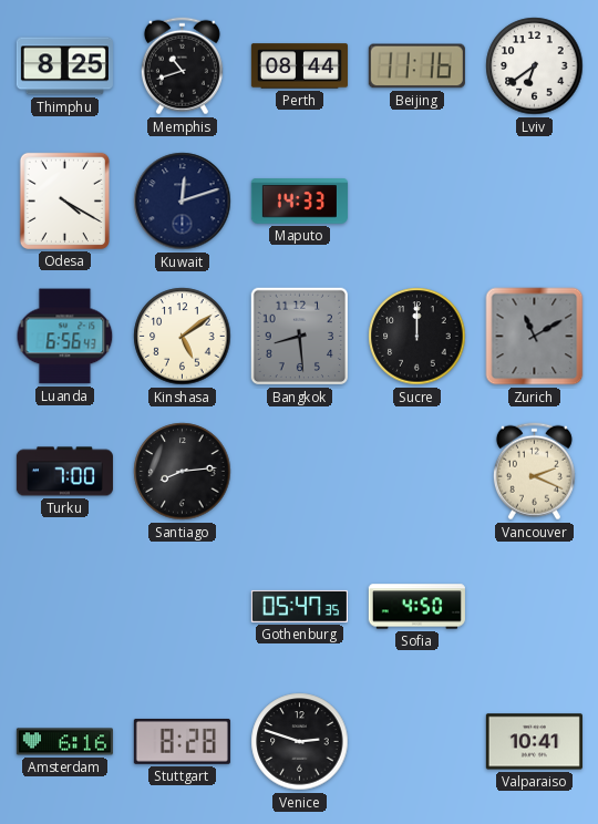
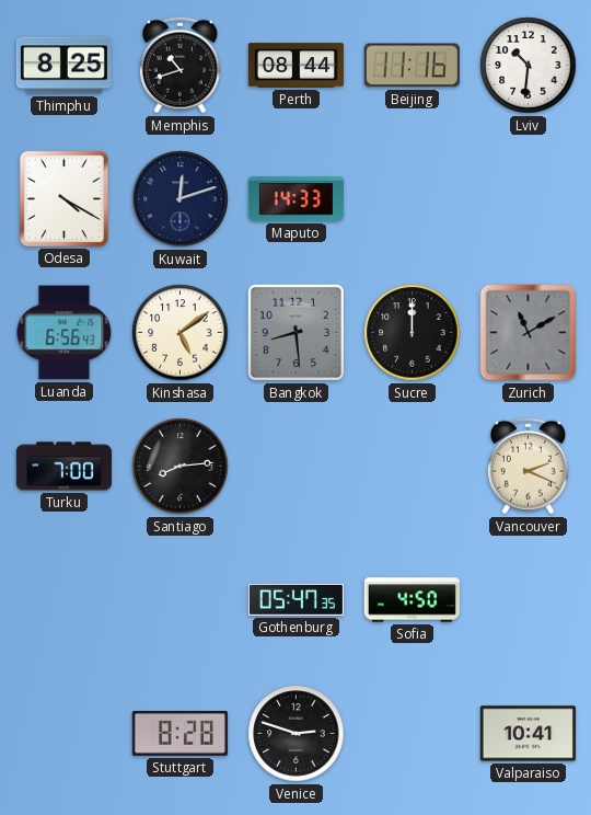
Lviv: 6:39 -> 10:31
Amsterdam: 6:16 -> none
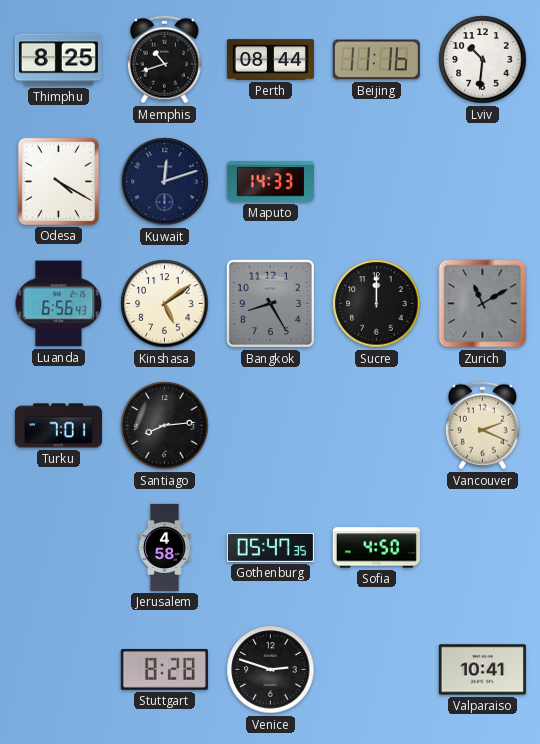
Bangkok: 8:29 -> 8:25
Turku: 7:00 -> 7:01
Jerusalem: none -> 4:58
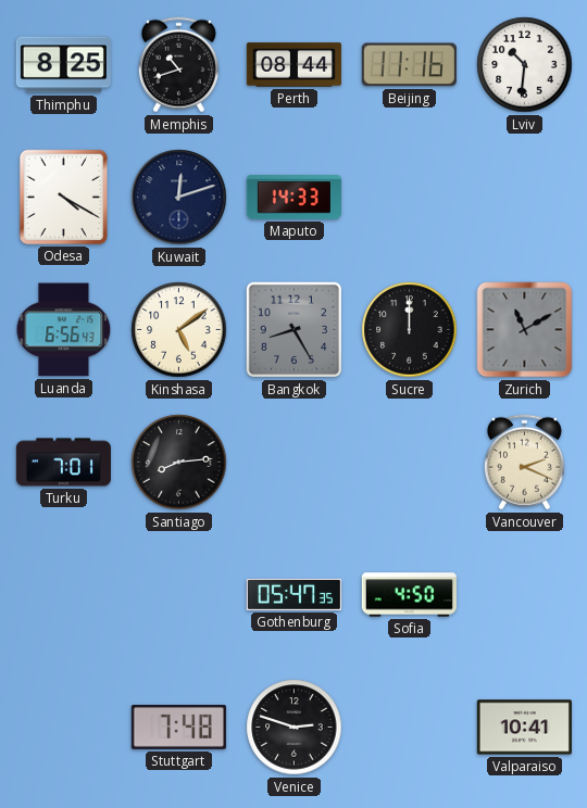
Jerusalem: 4:58 -> none
Stuttgart: 8:28 -> 7:48
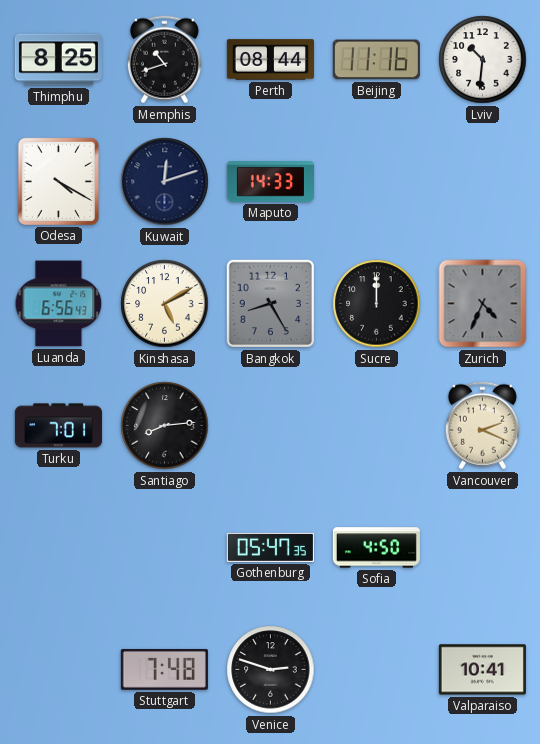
Kinshasa: 5:09 -> 5:10
Zurich: 11:10 -> 4:34
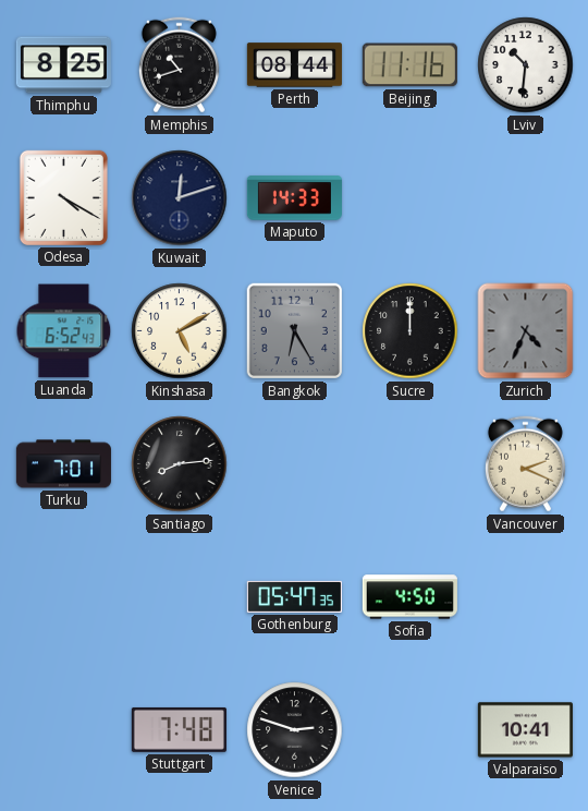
Luanda: 6:56 -> 6:52
Bangkok: 8:25 -> 6:25
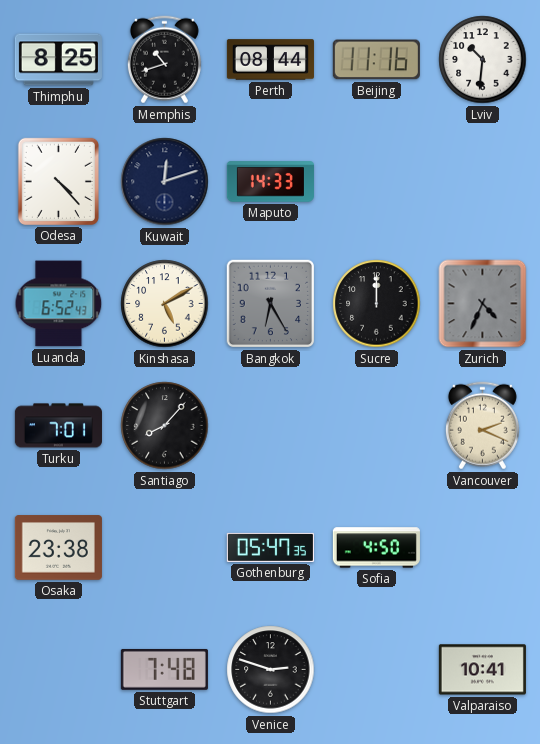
Odesa: 4:20 -> 4:23
Santiago: 8:14 -> 8:07
Osaka: none -> 23:38
